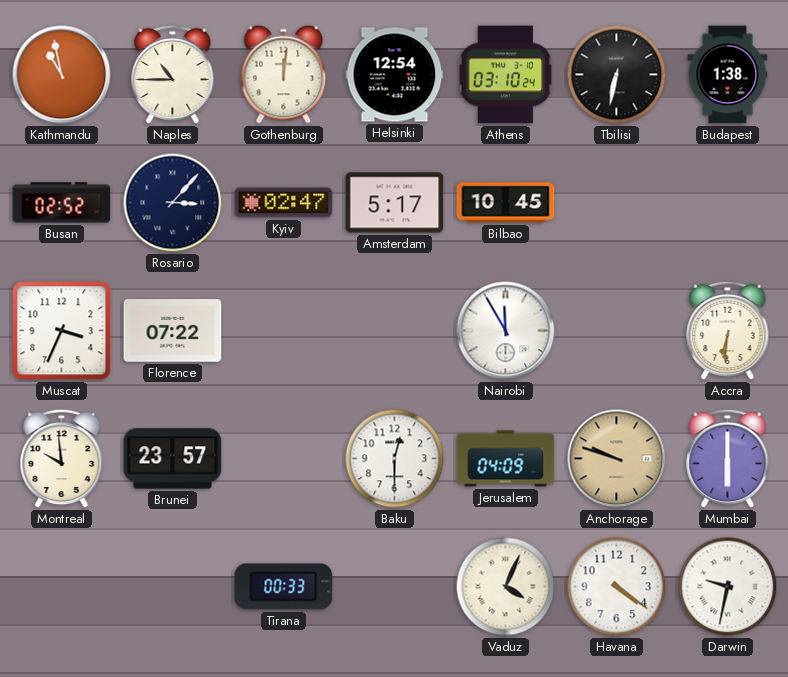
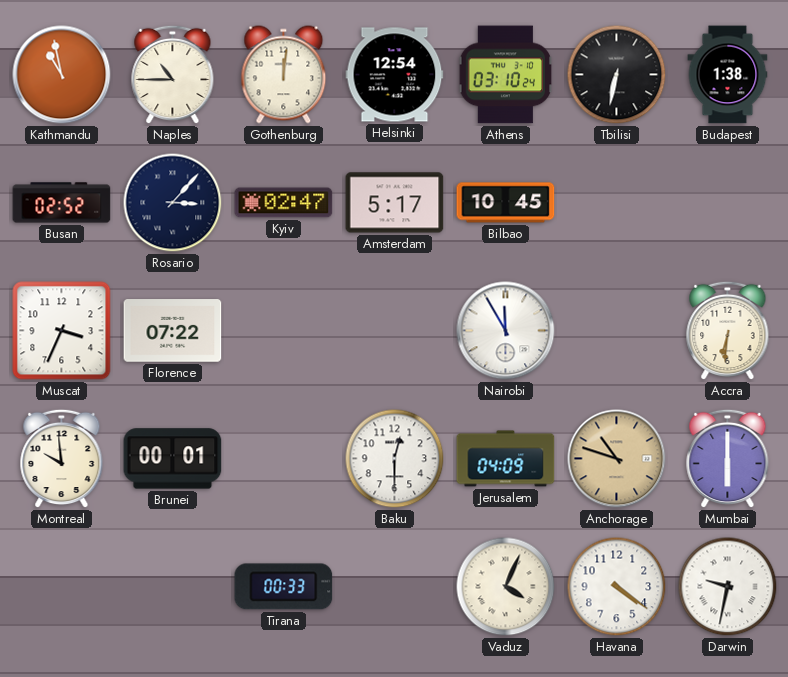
Brunei: 23:57 -> 00:01
Anchorage: 9:48 -> 10:48
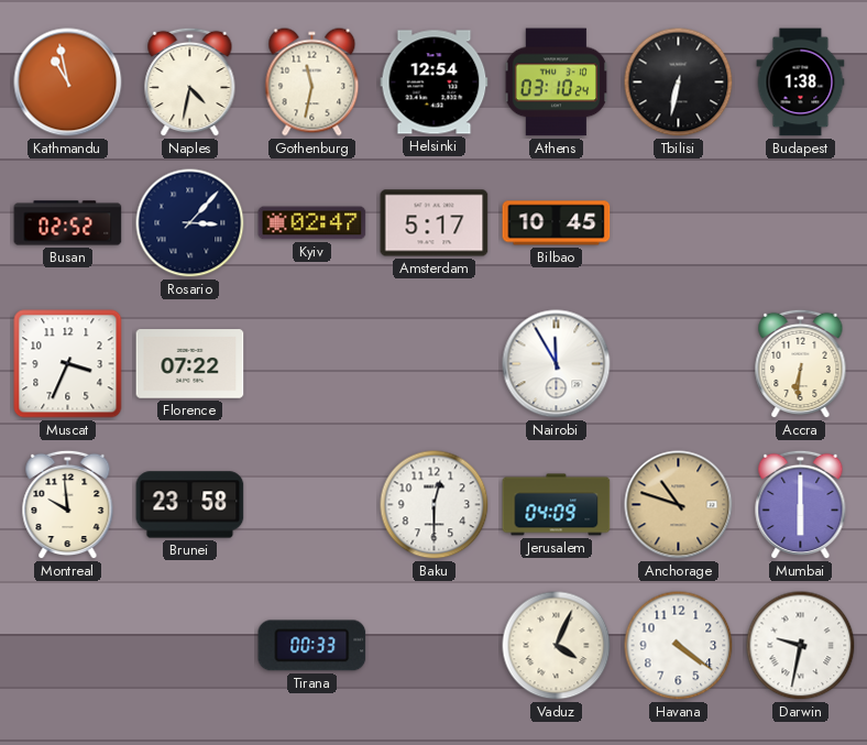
Naples: 10:45 -> 4:32
Gothenburg: 12:01 -> 11:32
Brunei: 00:01 -> 23:58
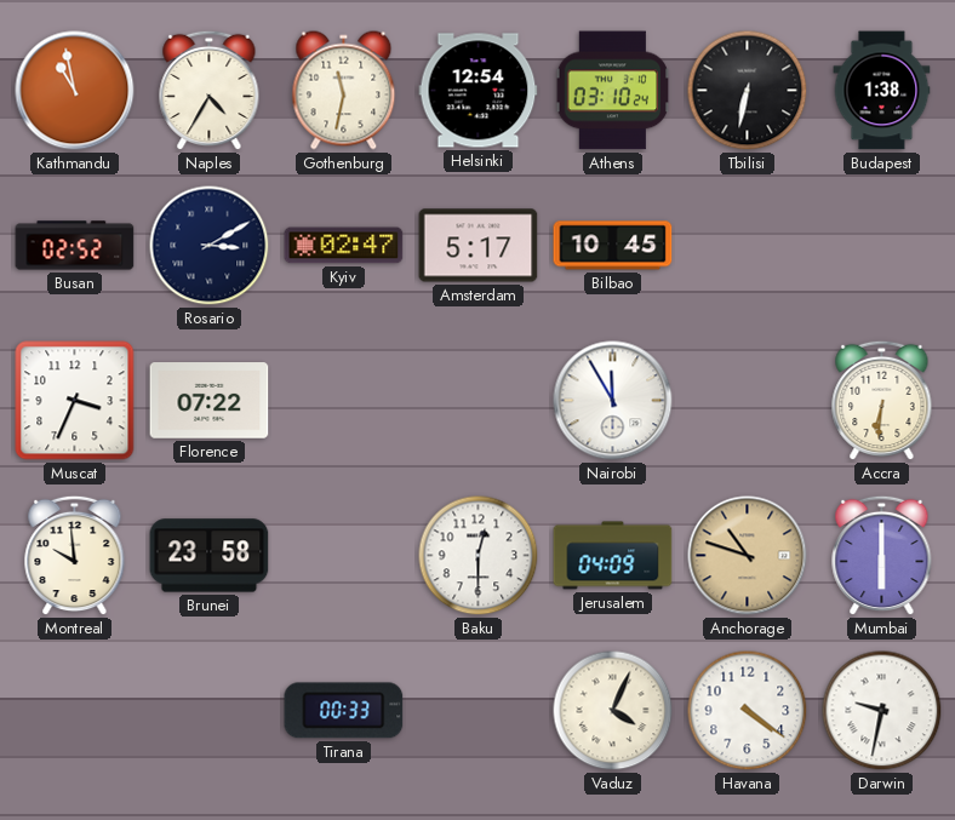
Naples: 4:32 -> 4:35
Rosario: 3:07 -> 3:10
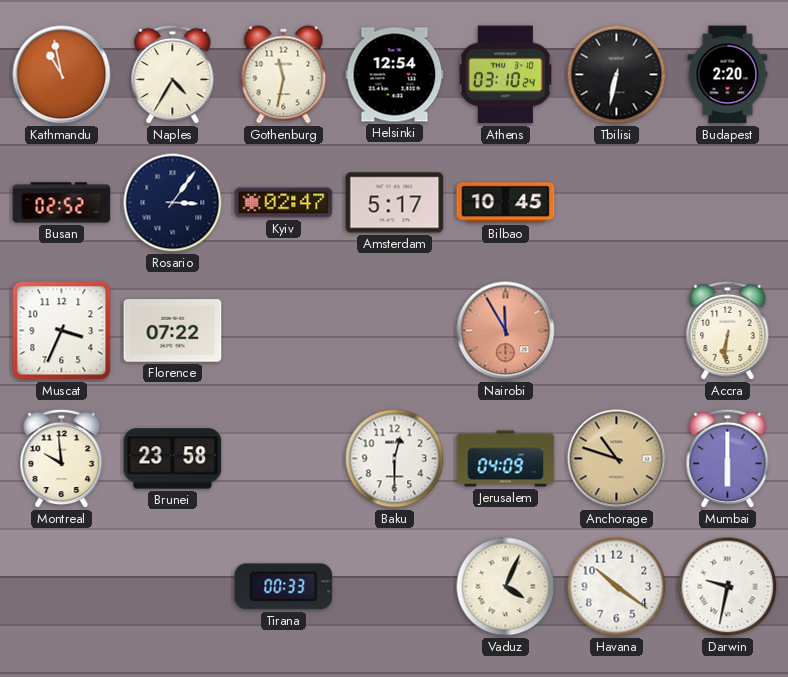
Budapest: 1:38 -> 2:20
Rosario: 3:10 -> 3:06
Nairobi dial: white -> salmon
Havana: 4:21 -> 10:21
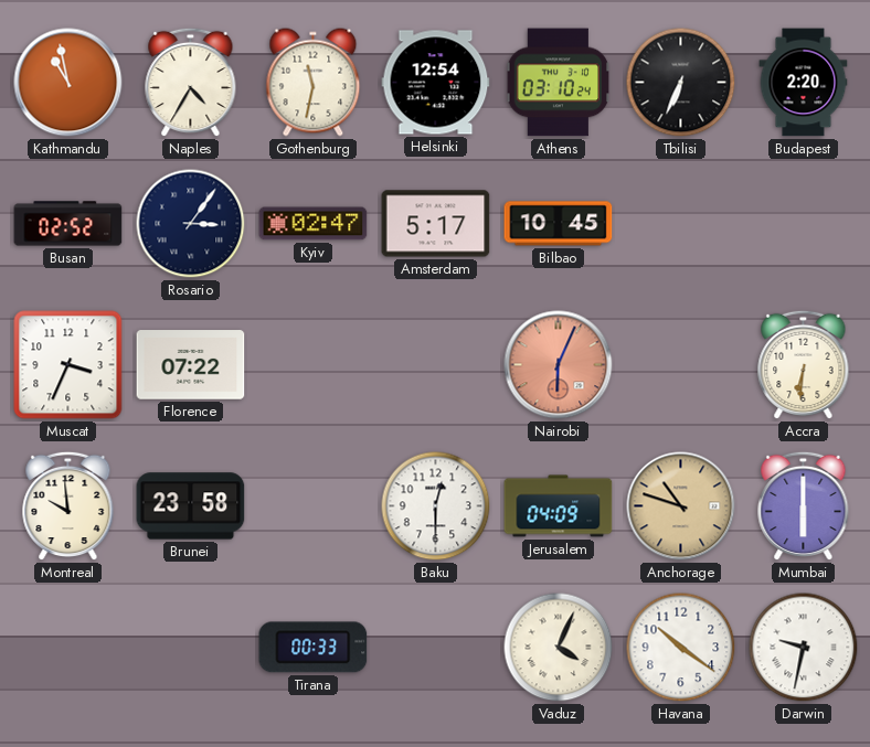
Tbilisi: 6:32 -> 6:34
Nairobi: 11:55 -> 6:04
